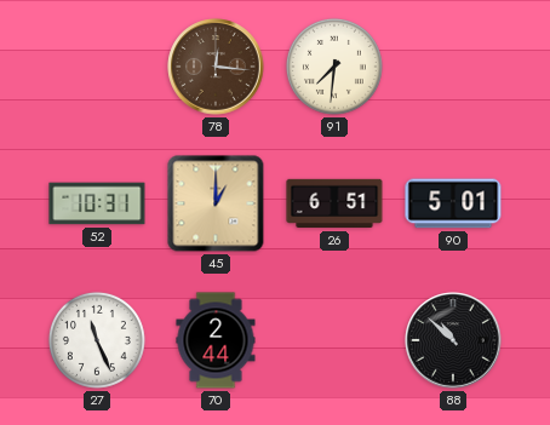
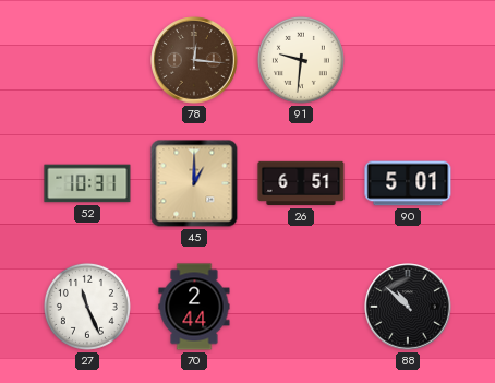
91: 7:31 -> 9:31
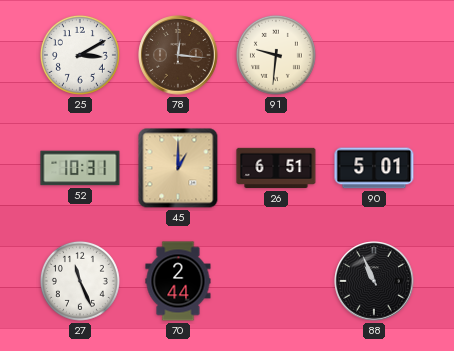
25: none -> 3:10
88: 10:52 -> 10:56
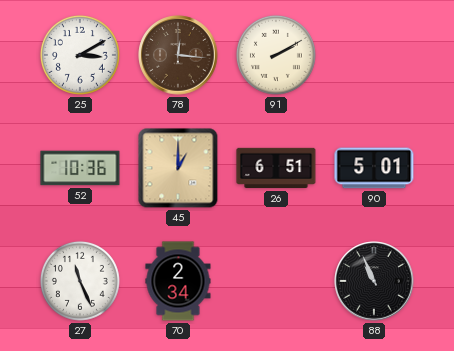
91: 9:31 -> 2:10
52: 10:31 -> 10:36
70: 2:44 -> 2:34
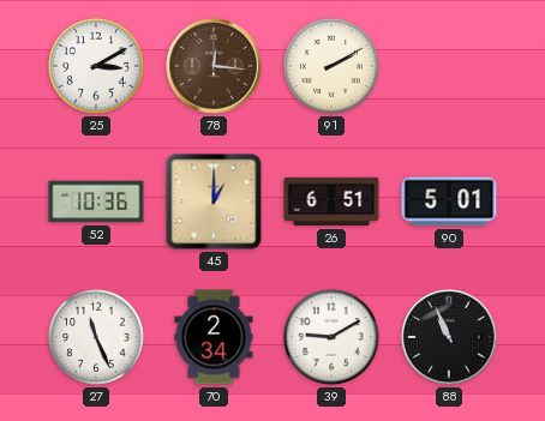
39: none -> 9:10
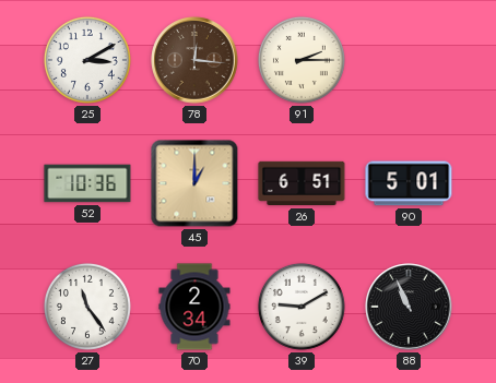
91: 2:10 -> 2:15
27: 11:26 -> 11:24
